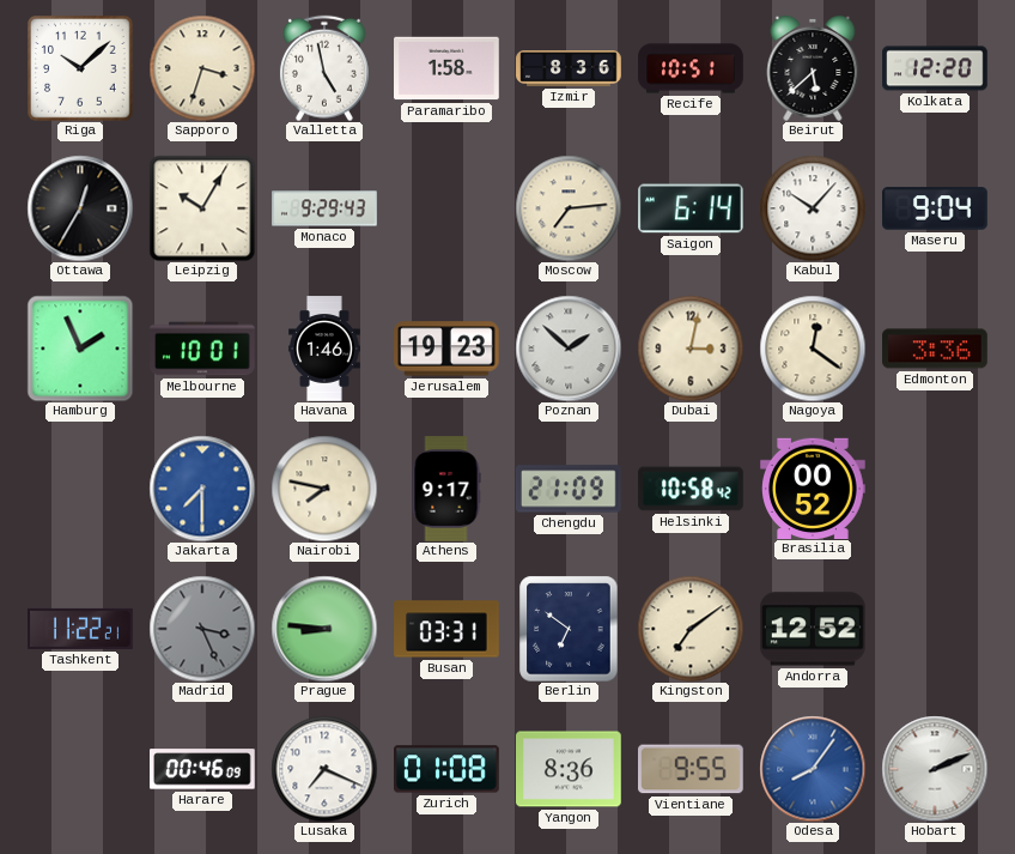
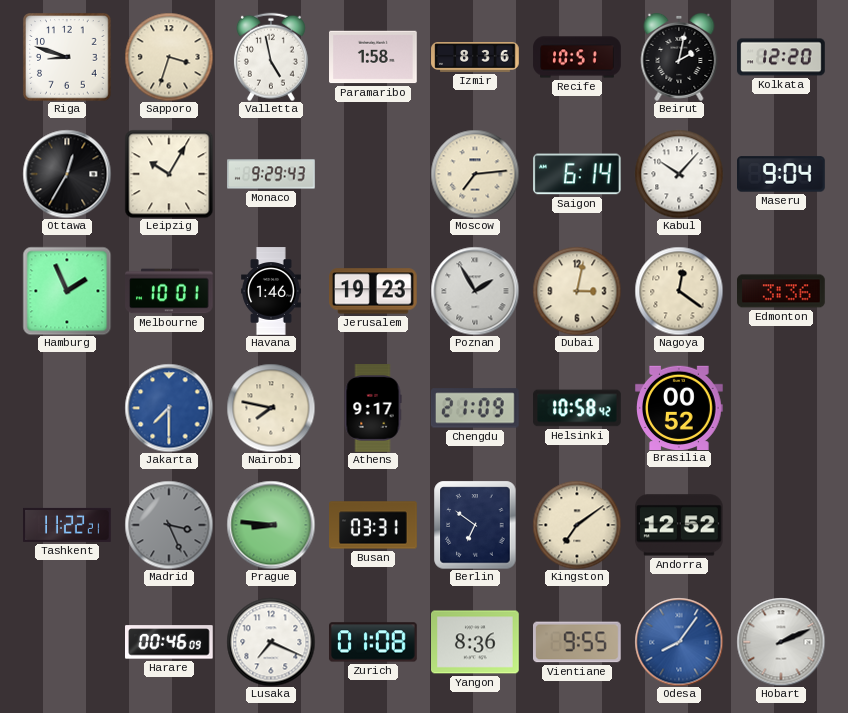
Riga: 10:08 -> 8:48
Beirut: 5:38 -> 2:02
Poznan: 1:52 -> 1:55
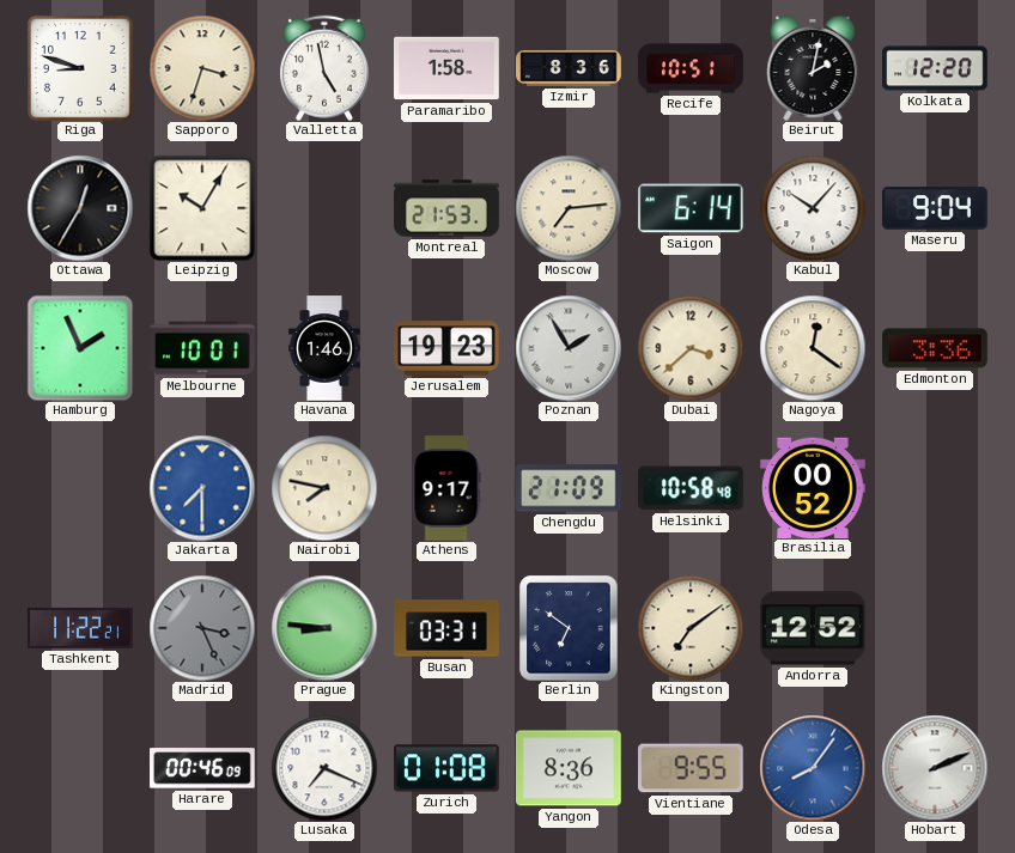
Monaco: 9:29 -> none
Montreal: none -> 21:53
Dubai: 3:02 -> 3:38
Helsinki: 10:58:42 -> 10:58:48
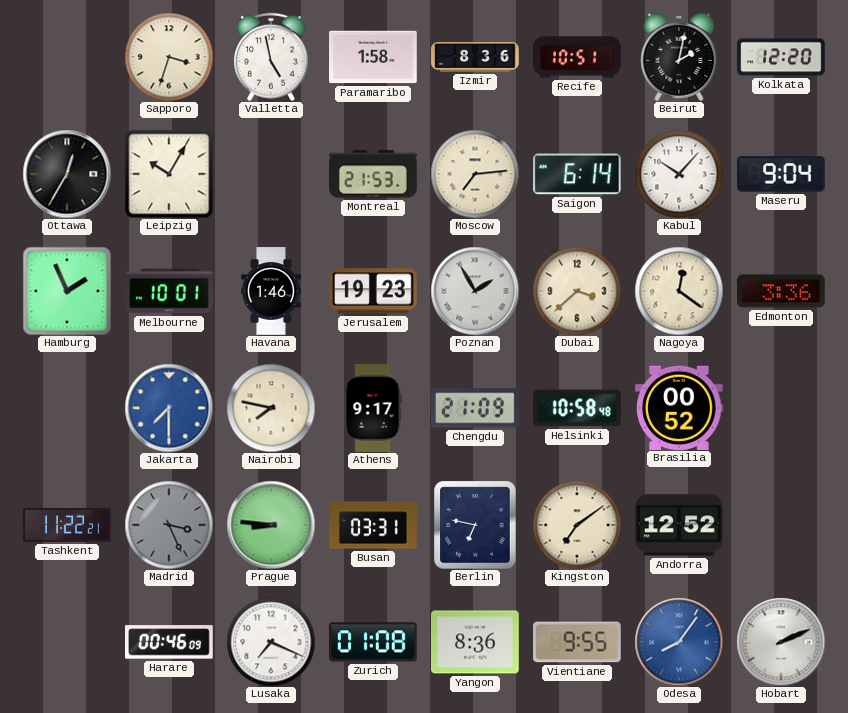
Riga: 8:48 -> none
Berlin: 6:51 -> 6:47
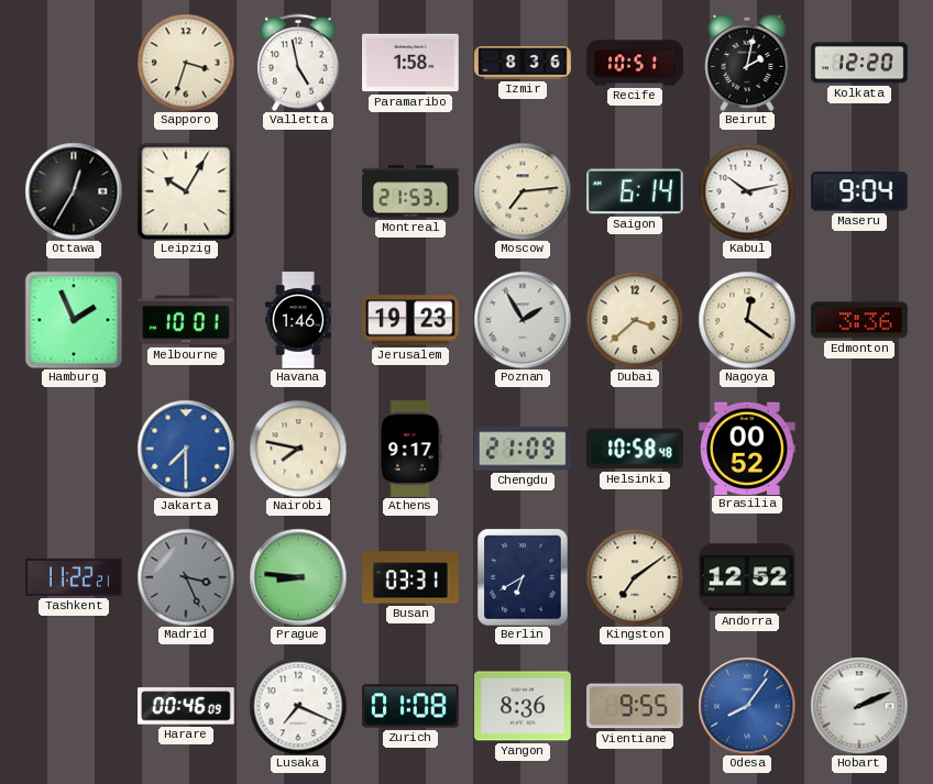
Kabul: 10:07 -> 10:13
Berlin: 6:47 -> 6:40
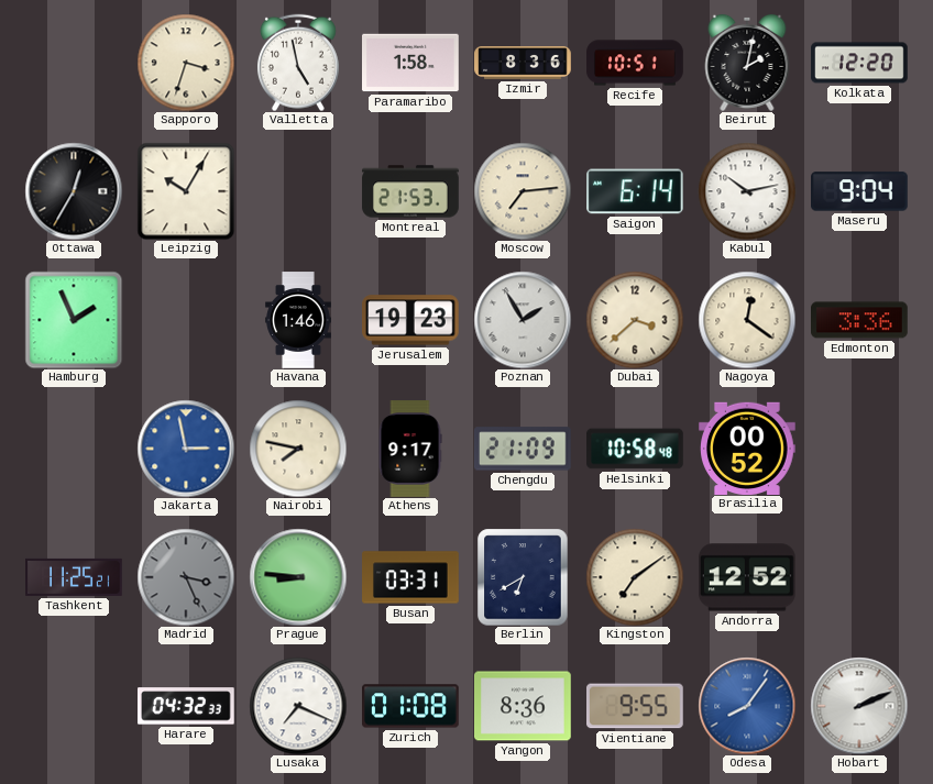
Melbourne: 10:01 -> none
Jakarta: 7:30 -> 2:58
Tashkent: 11:22 -> 11:25
Harare: 00:46 -> 04:32
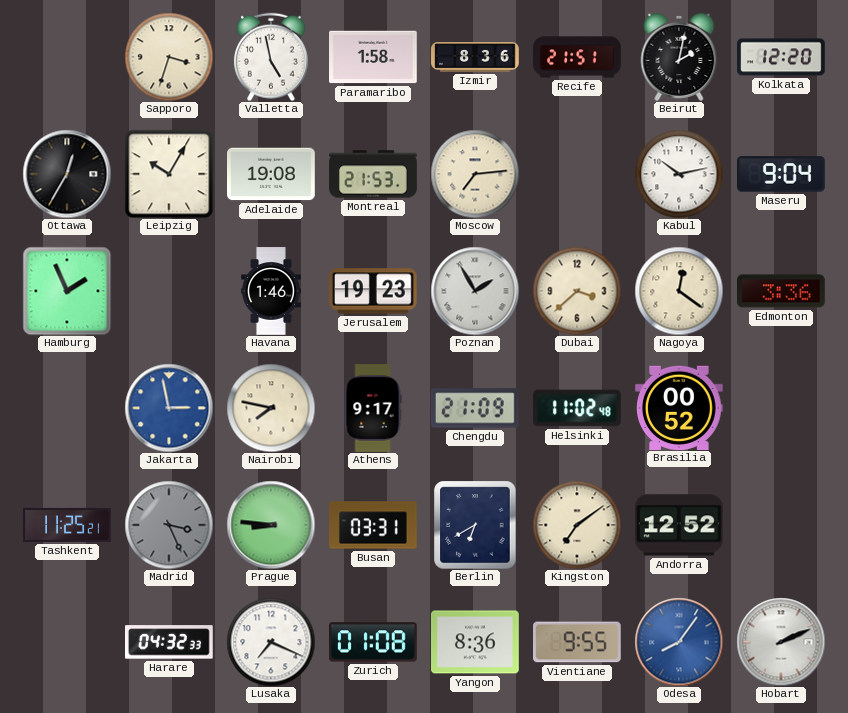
Recife: 10:51 -> 21:51
Adelaide: none -> 19:08
Saigon: 6:14 -> none
Helsinki: 10:58 -> 11:02
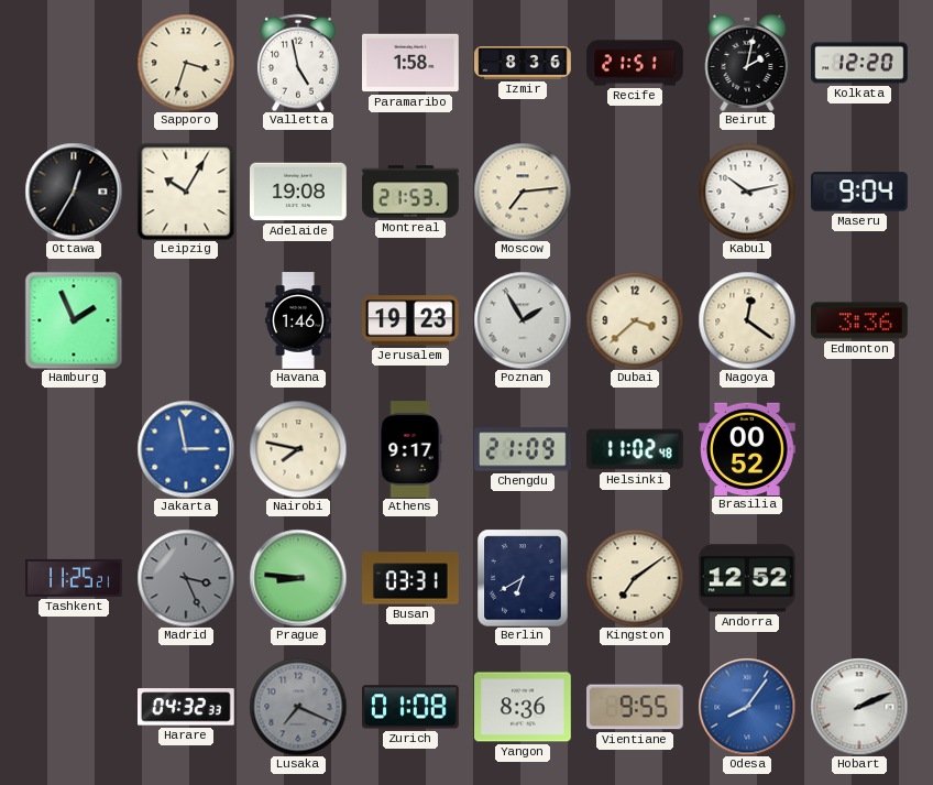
Lusaka dial: white -> grey
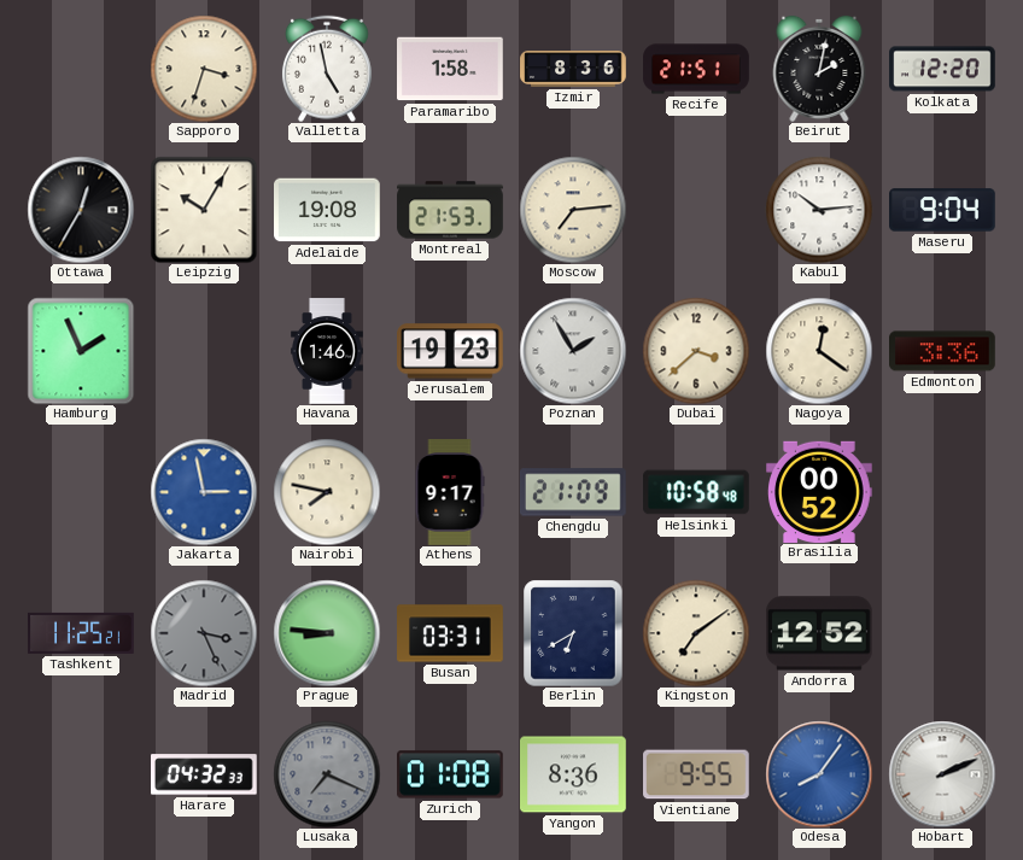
Kabul: 10:13 -> 10:14
Helsinki: 11:02 -> 10:58
